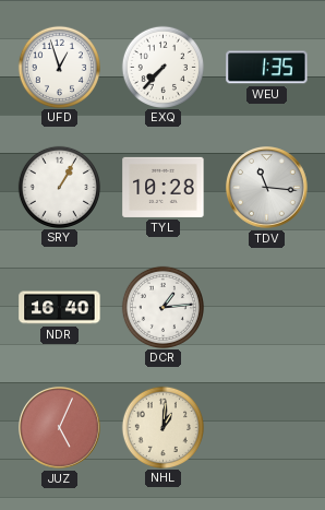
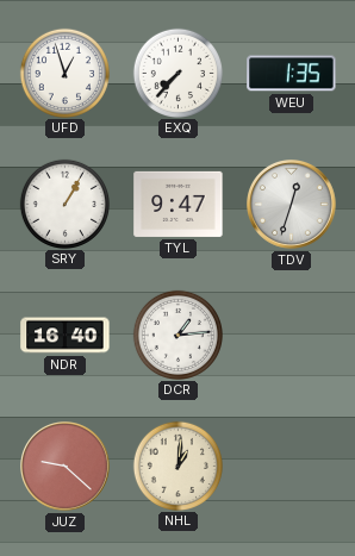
TYL: 10:28 -> 9:47
TDV: 11:16 -> 12:33
JUZ: 5:04 -> 9:22
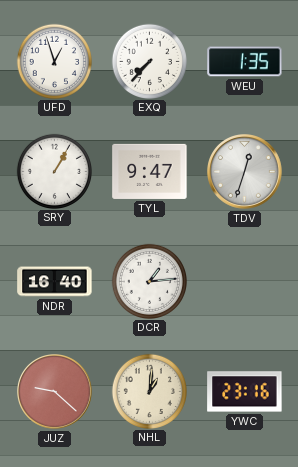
YWC: none -> 23:16
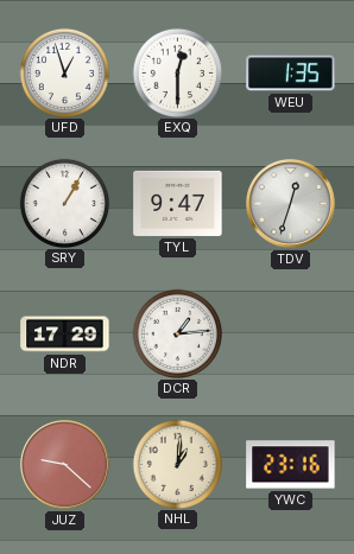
EXQ: 7:37 -> 12:30
NDR: 16:40 -> 17:29
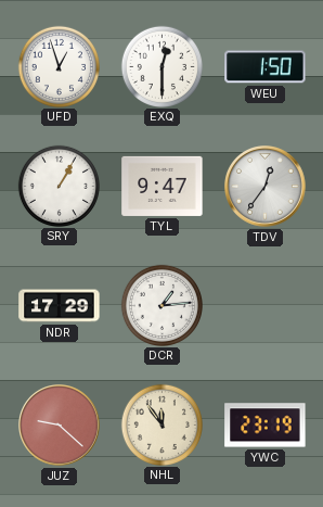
WEU: 1:35 -> 1:50
TDV: 12:33 -> 12:36
NHL: 1:01 -> 11:54
YWC: 23:16 -> 23:19
